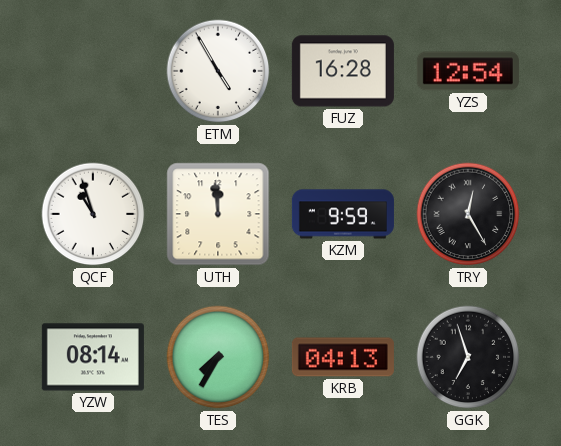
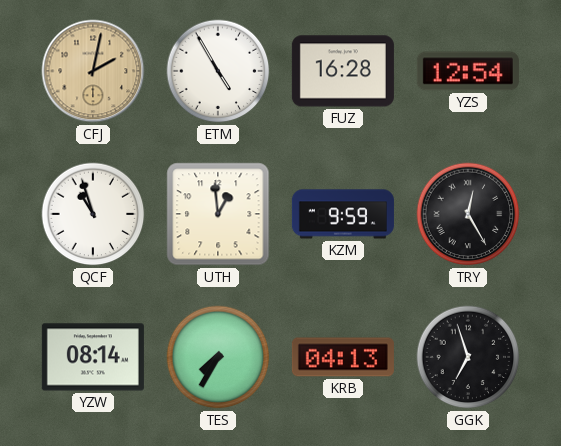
CFJ: none -> 2:02
UTH: 11:59 -> 12:59
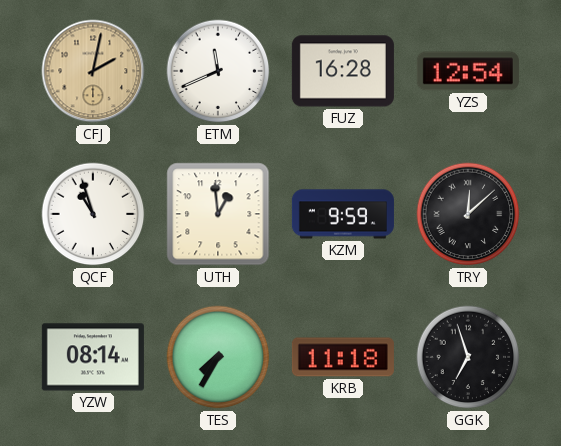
ETM: 4:55 -> 11:41
TRY: 12:25 -> 12:08
KRB: 04:13 -> 11:18
